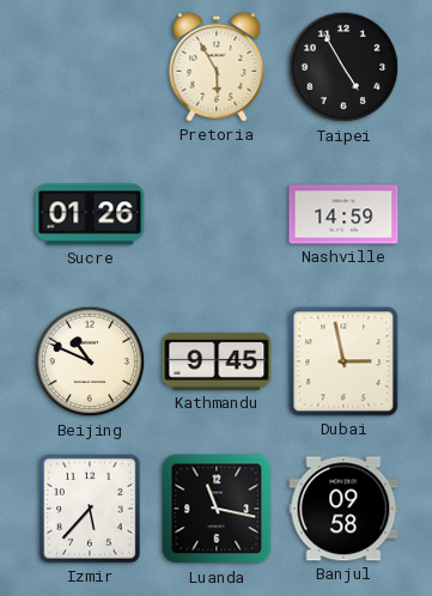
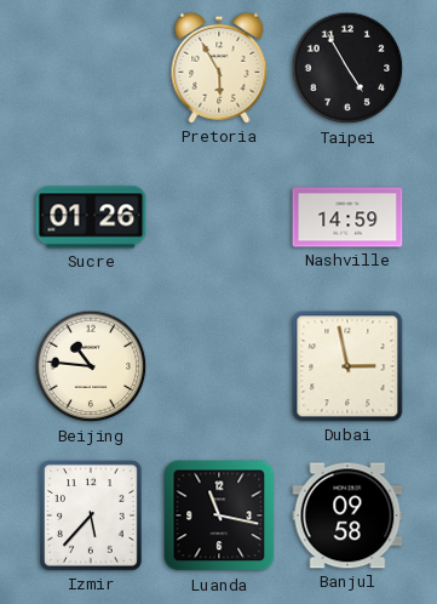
Beijing: 10:49 -> 10:46
Kathmandu: 9:45 -> none
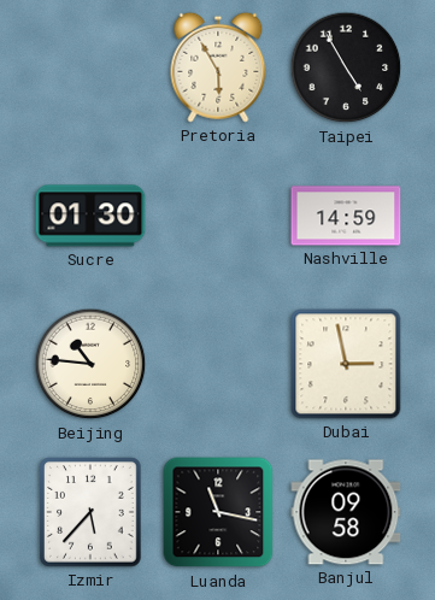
Sucre: 01:26 -> 01:30
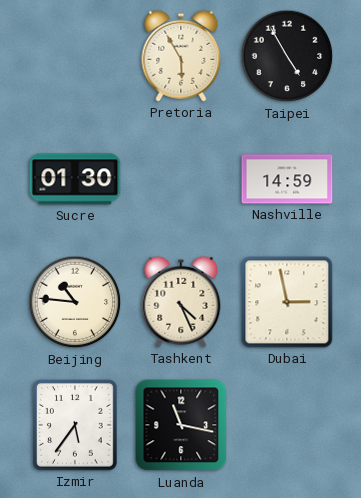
Tashkent: none -> 4:26
Izmir: 5:37 -> 5:36
Banjul: 09:58 -> none
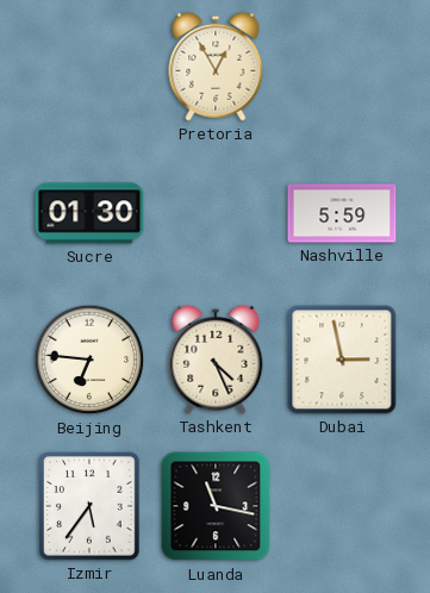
Pretoria: 5:55 -> 12:55
Taipei: 4:55 -> none
Nashville: 14:59 -> 5:59
Beijing: 10:46 -> 6:46
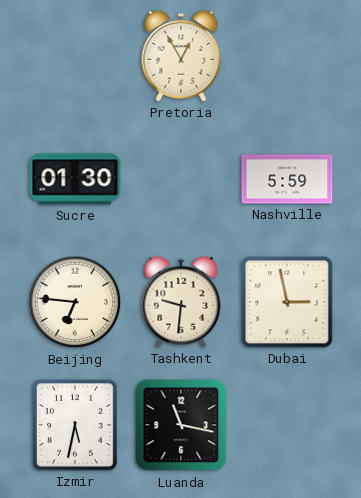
Tashkent: 4:26 -> 9:31
Izmir: 5:36 -> 5:32
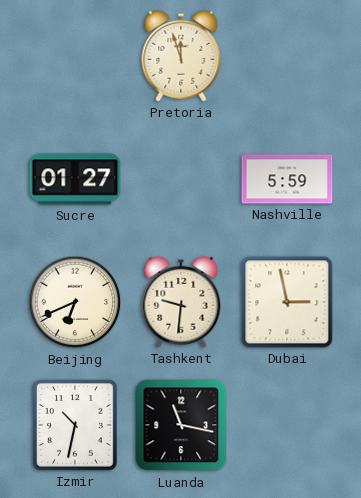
Pretoria: 12:55 -> 11:57
Sucre: 01:30 -> 01:27
Beijing: 6:46 -> 6:41
Izmir: 5:32 -> 10:32
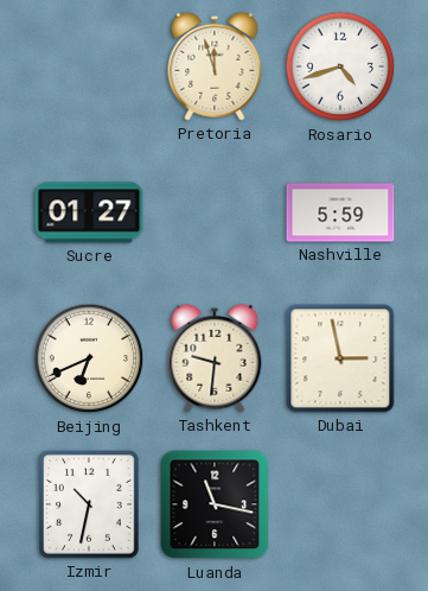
Rosario: none -> 4:42
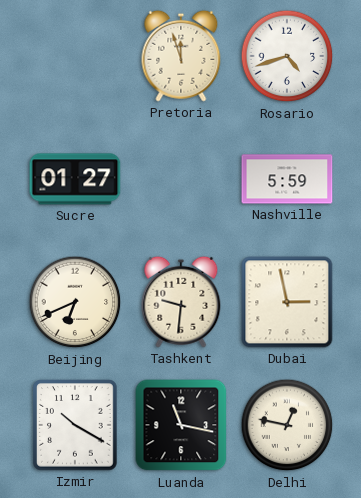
Izmir: 10:32 -> 10:20
Delhi: none -> 12:47
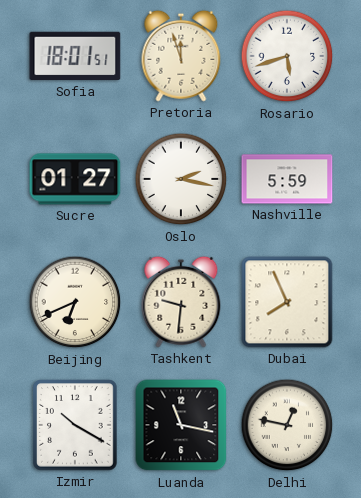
Sofia: none -> 18:01
Rosario: 4:42 -> 5:42
Oslo: none -> 2:17
Dubai: 2:58 -> 7:56
